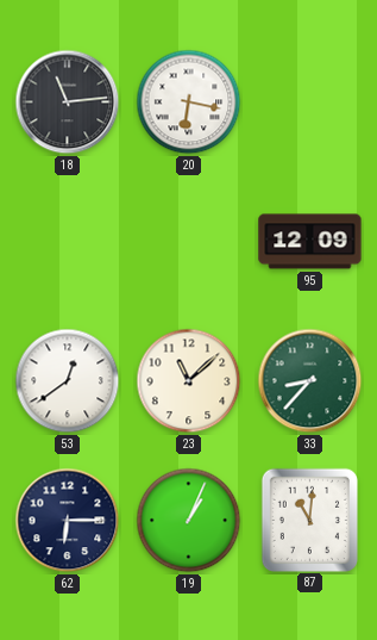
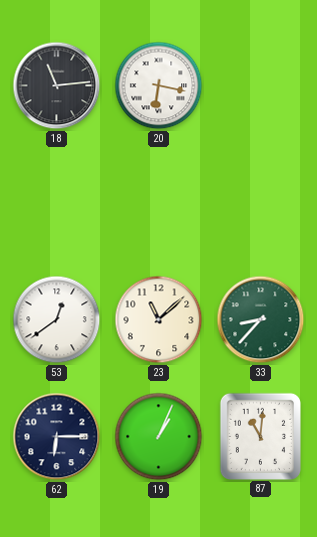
95: 12:09 -> none
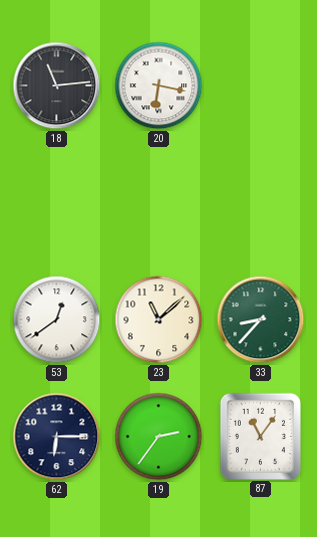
19: 1:04 -> 2:36
87: 11:01 -> 11:06
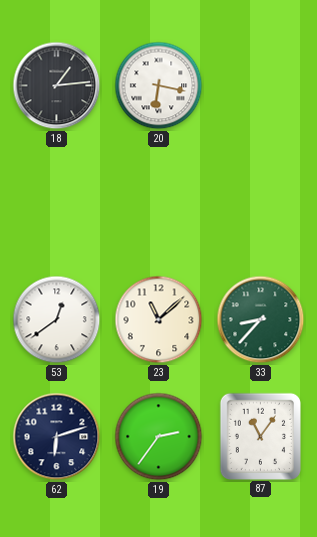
18: 11:14 -> 1:14
62: 6:15 -> 6:12
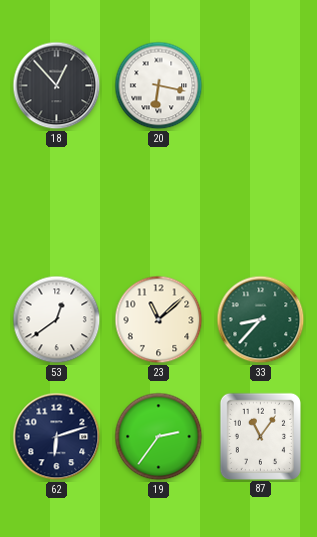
18: 1:14 -> 12:53
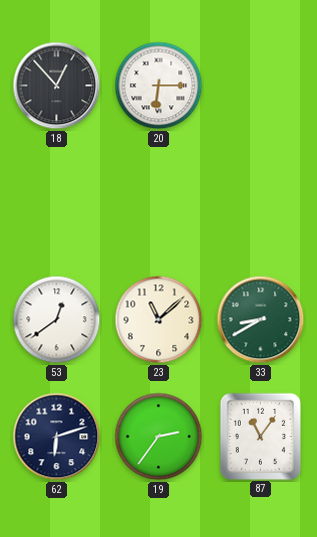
20: 6:17 -> 6:15
33: 8:37 -> 8:40
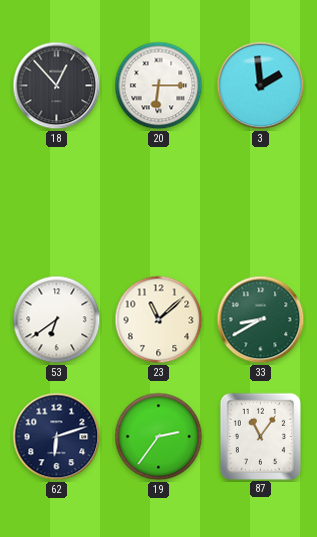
3: none -> 1:59
53: 12:39 -> 6:39
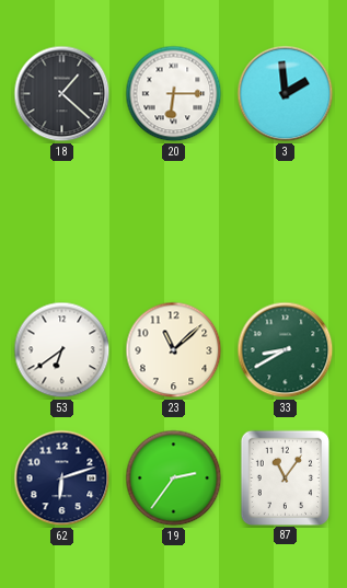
18: 12:53 -> 1:22
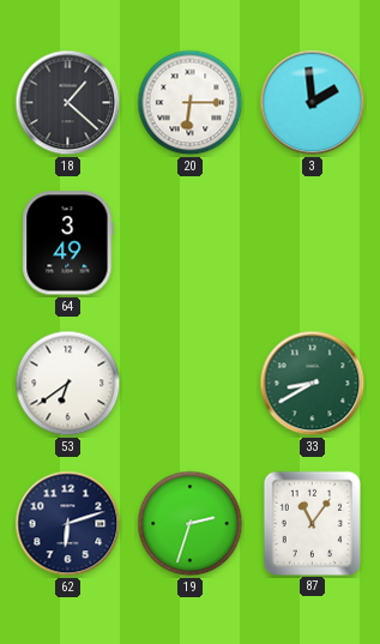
64: none -> 3:49
23: 11:08 -> none
19: 2:36 -> 2:33
